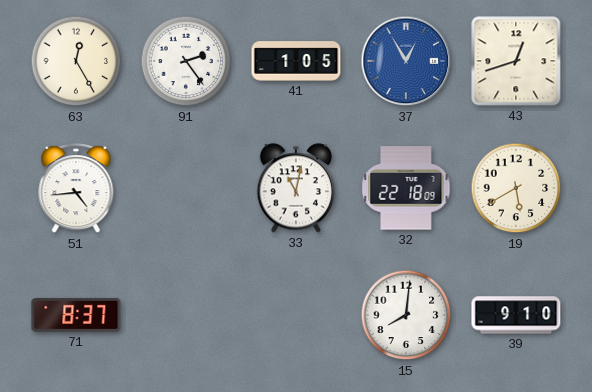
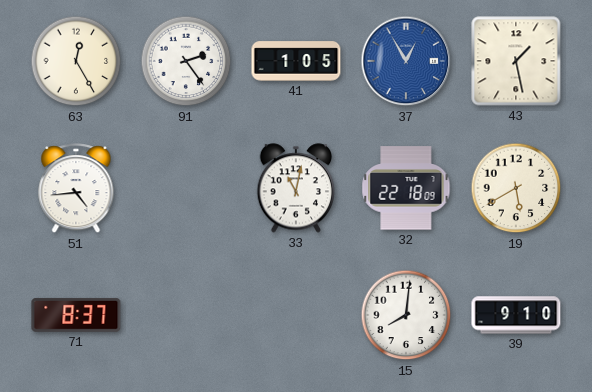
43: 12:42 -> 1:28
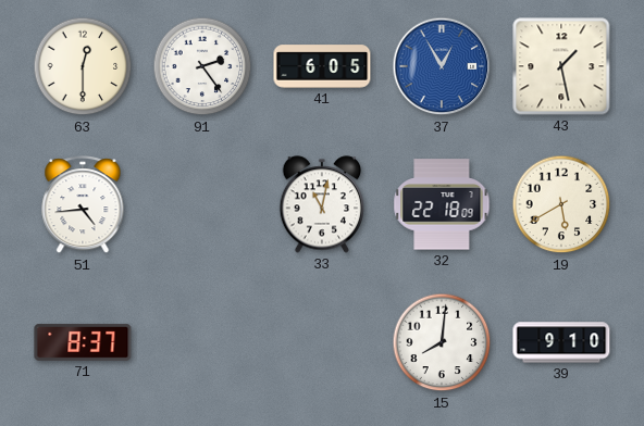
63: 12:25 -> 12:30
41: 1:05 -> 6:05
